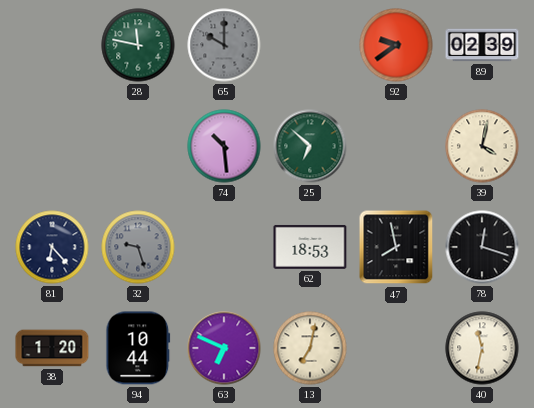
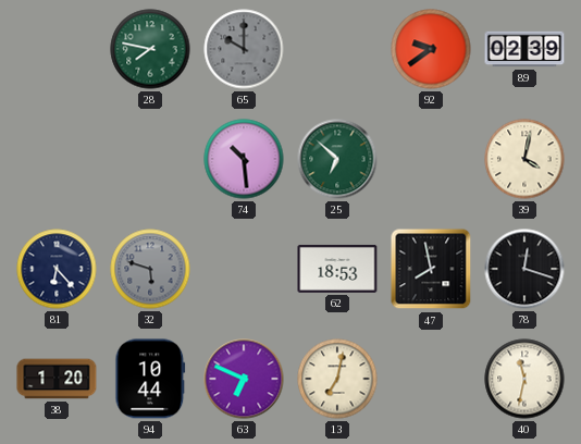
28: 11:47 -> 7:47
32: 9:27 -> 5:48
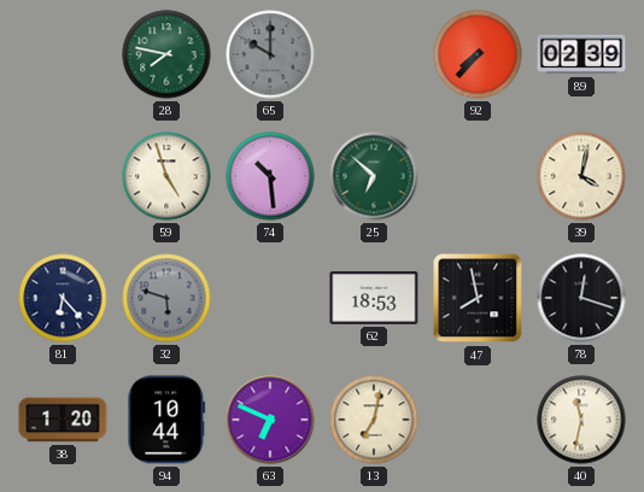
92: 9:39 -> 7:37
59: none -> 4:57
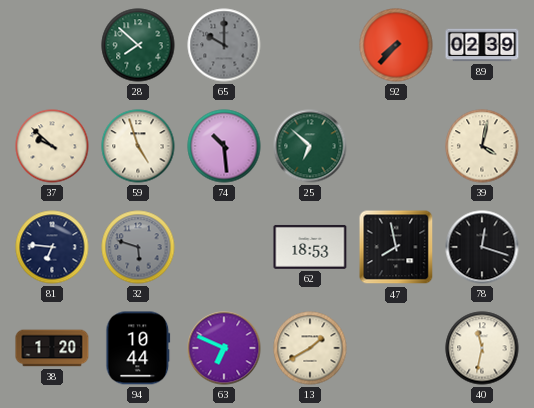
28: 7:47 -> 7:52
37: none -> 9:52
81: 6:23 -> 6:46
13: 7:02 -> 1:40
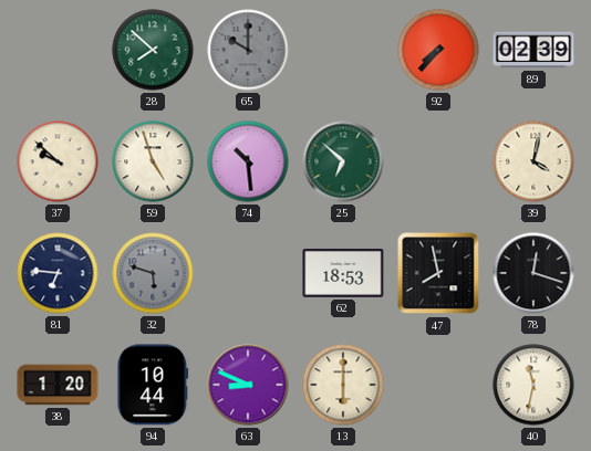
63: 6:49 -> 8:49
13: 1:40 -> 6:00
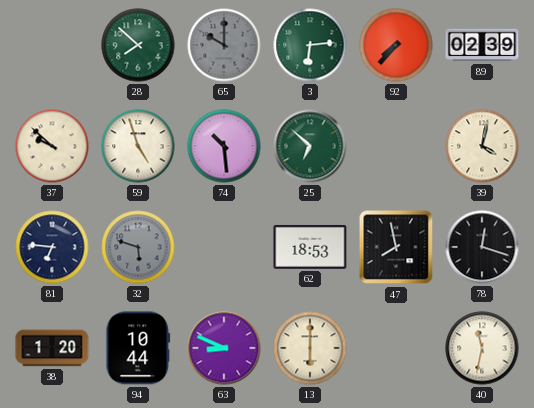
3: none -> 6:14
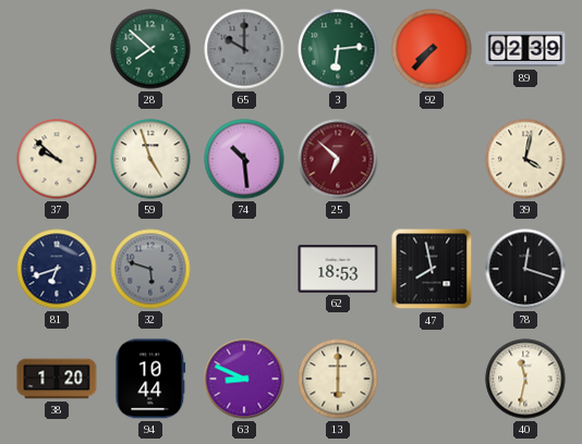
25 dial: green -> burgundy
81: 6:46 -> 6:42
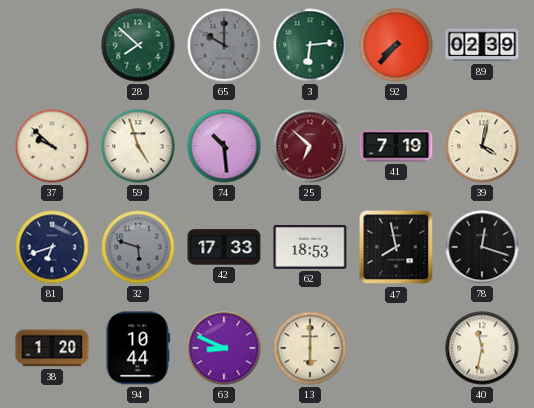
41: none -> 7:19
42: none -> 17:33
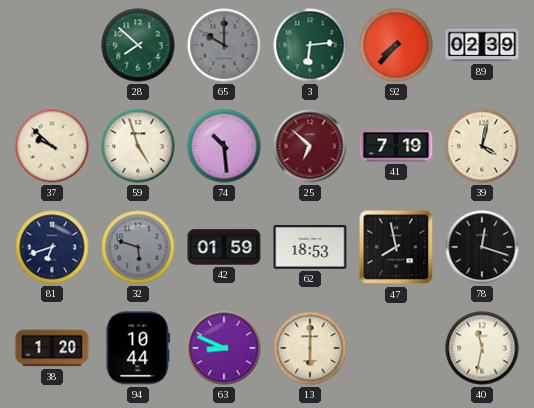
42: 17:33 -> 01:59
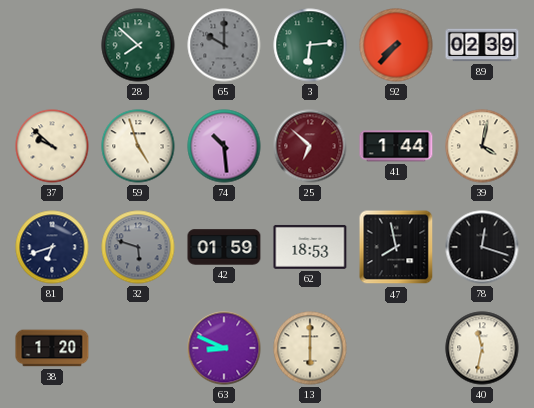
41: 7:19 -> 1:44
94: 10:44 -> none
